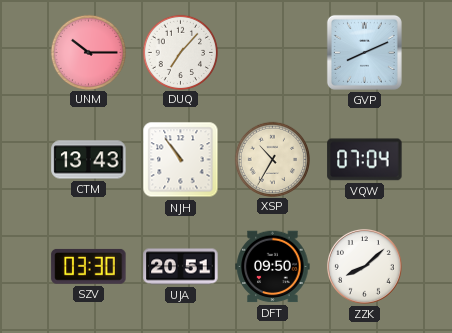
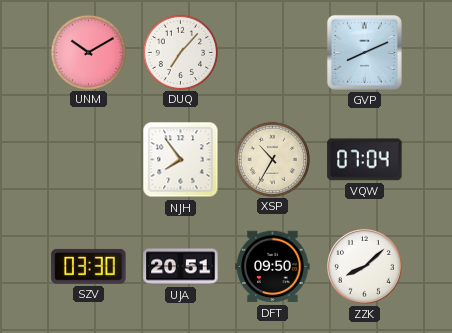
UNM: 10:15 -> 10:10
CTM: 13:43 -> none
NJH: 10:54 -> 7:54
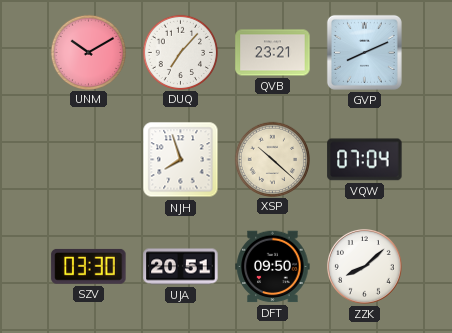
QVB: none -> 23:21
NJH: 7:54 -> 7:57
XSP: 10:35 -> 10:22
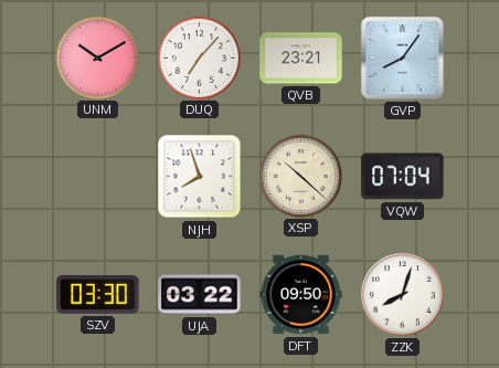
GVP: 8:11 -> 8:06
UJA: 20:51 -> 03:22
ZZK: 8:08 -> 8:03
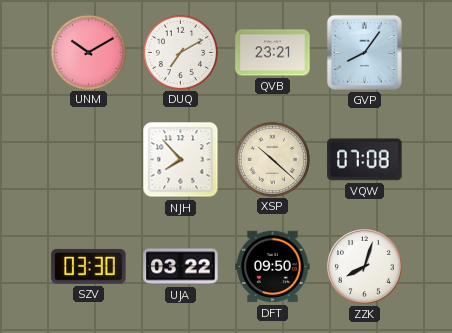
DUQ: 7:07 -> 7:10
NJH: 7:57 -> 7:53
VQW: 07:04 -> 07:08
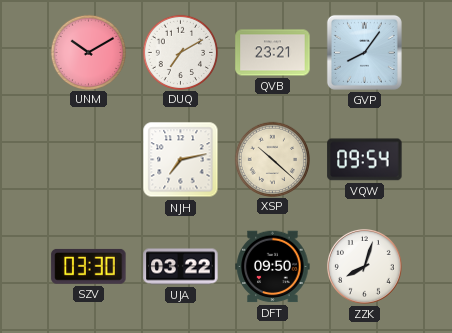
NJH: 7:53 -> 7:13
VQW: 07:08 -> 09:54
